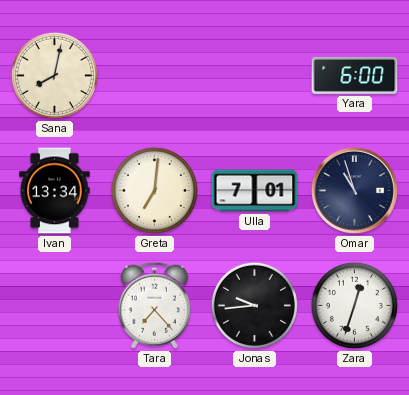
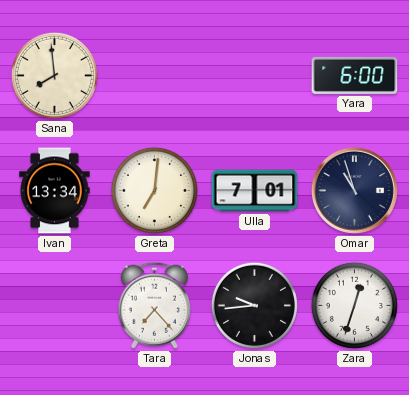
Sana: 8:02 -> 7:59
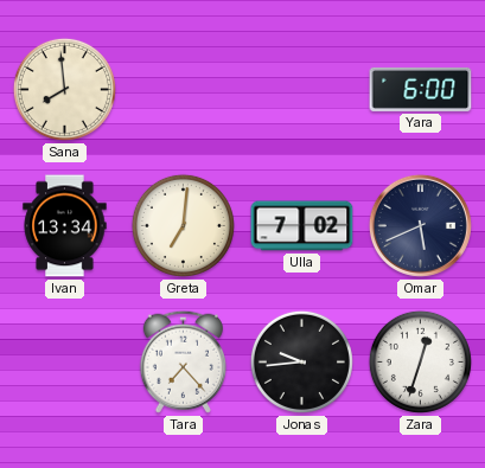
Ulla: 7:01 -> 7:02
Omar: 10:57 -> 5:41
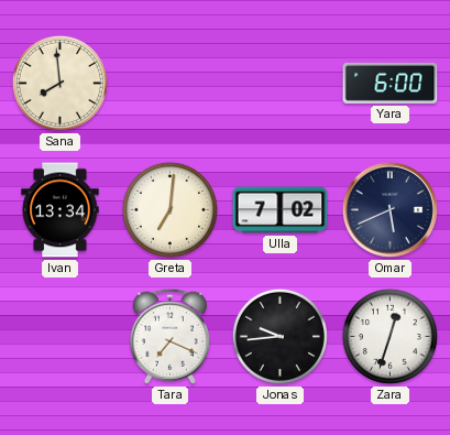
Tara: 7:23 -> 7:19
